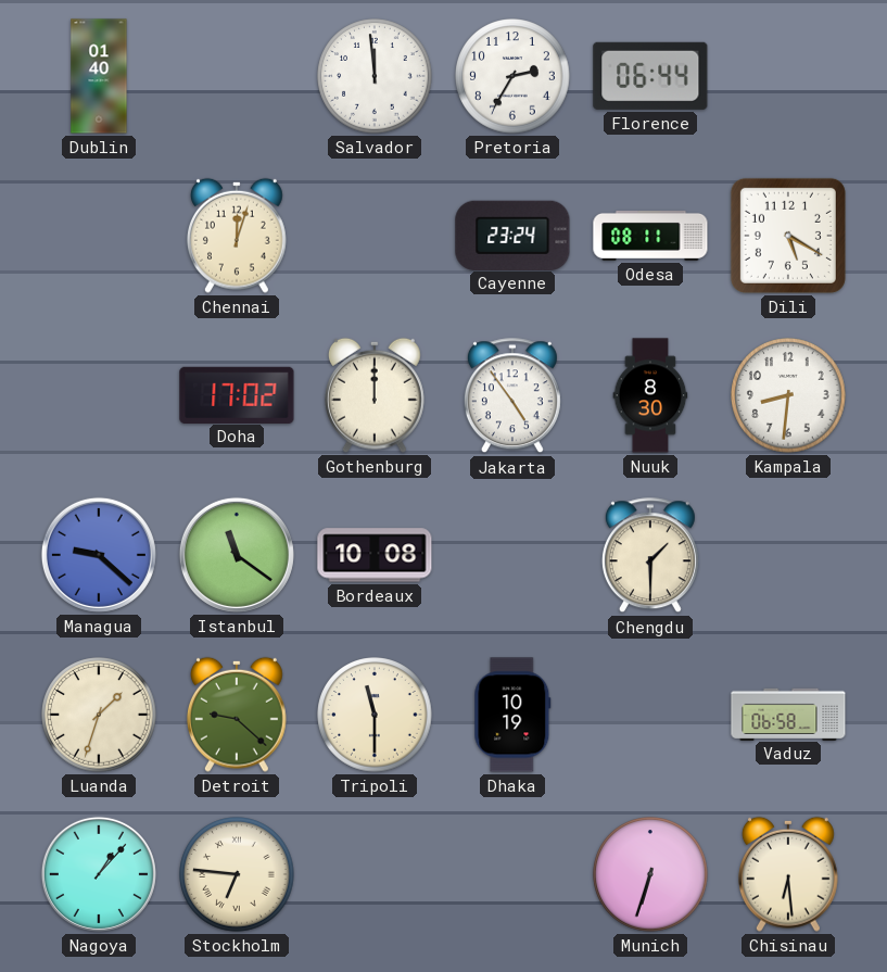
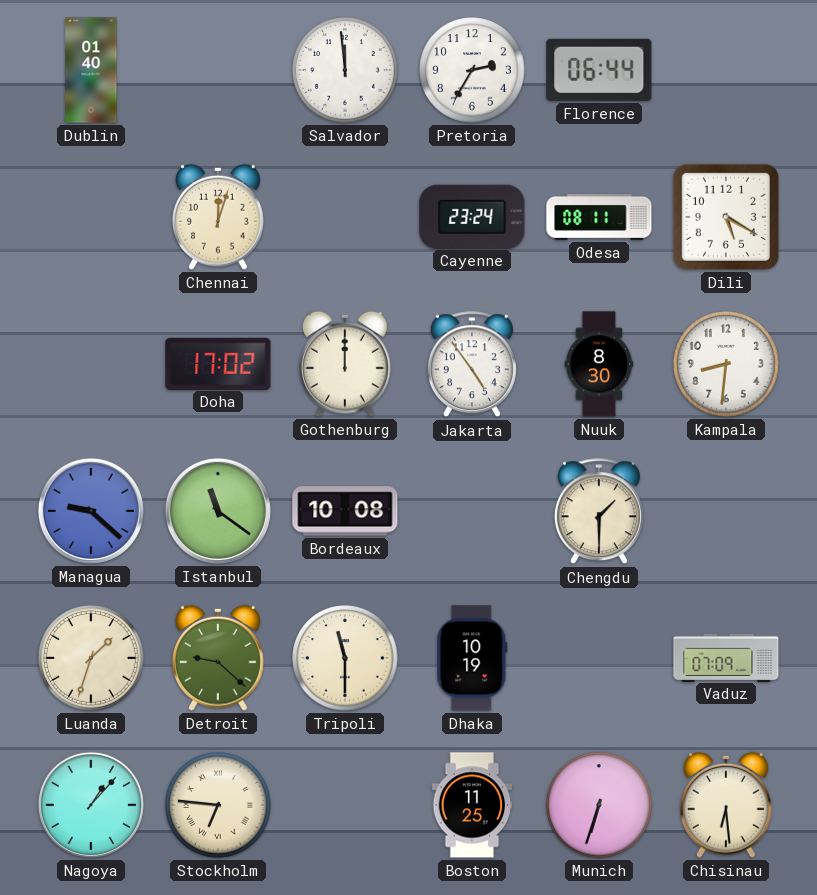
Vaduz: 06:58 -> 07:09
Boston: none -> 11:25
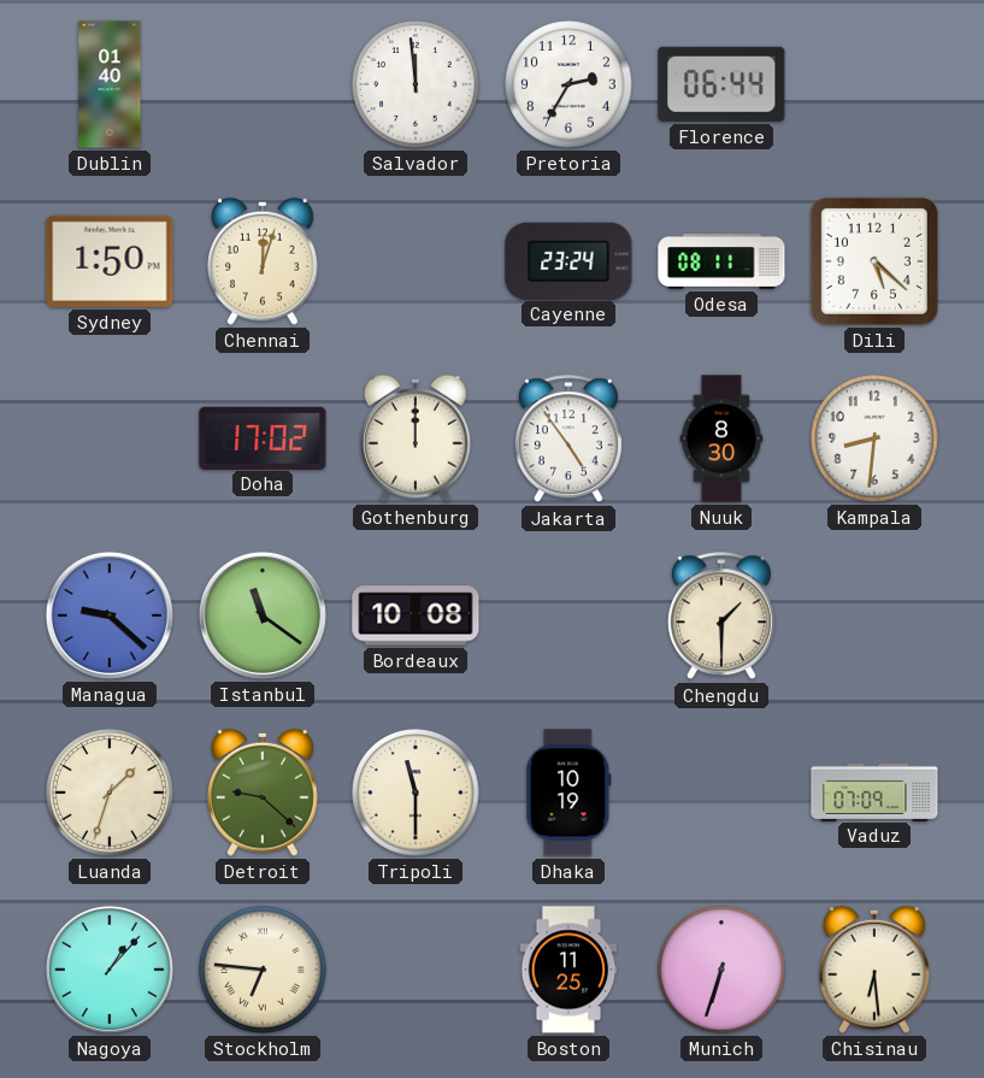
Sydney: none -> 1:50
Dili: 5:20 -> 5:22
